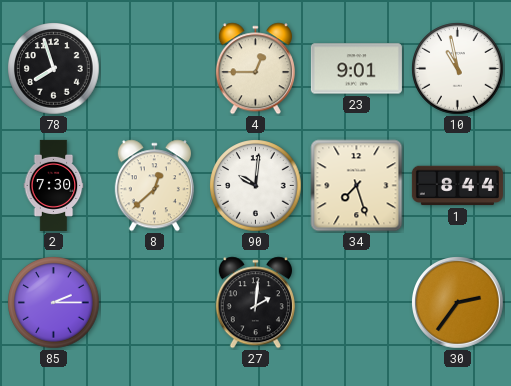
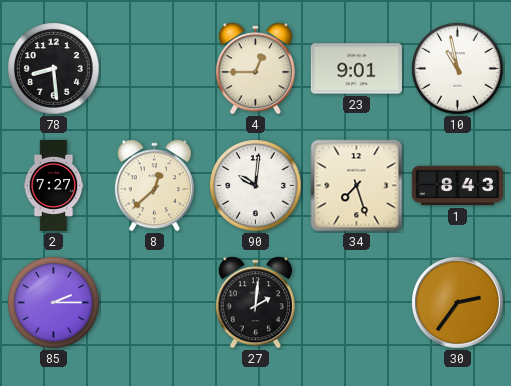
78: 7:57 -> 8:29
2: 7:30 -> 7:27
1: 8:44 -> 8:43
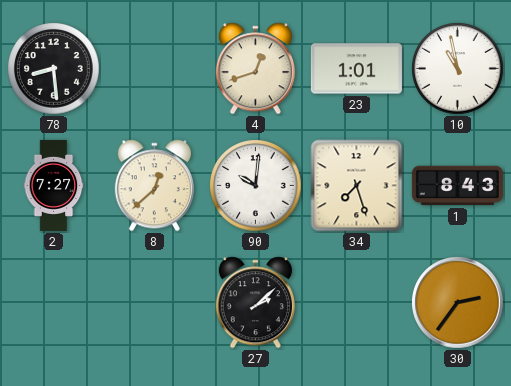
4: 12:45 -> 12:42
23: 9:01 -> 1:01
85: 2:15 -> none
27: 2:01 -> 2:08
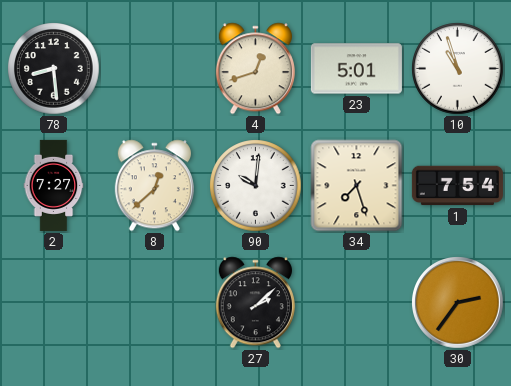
23: 1:01 -> 5:01
10: 10:58 -> 10:57
1: 8:43 -> 7:54
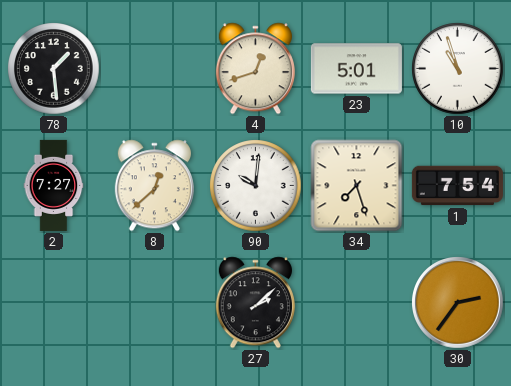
78: 8:29 -> 1:29
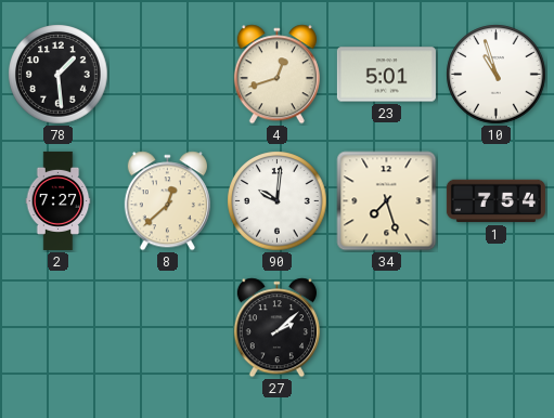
30: 2:36 -> none
